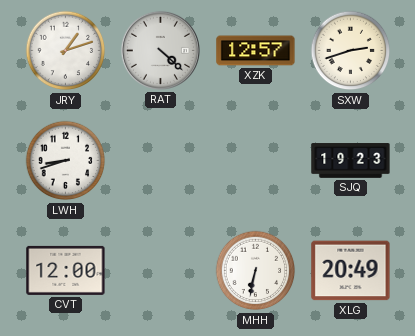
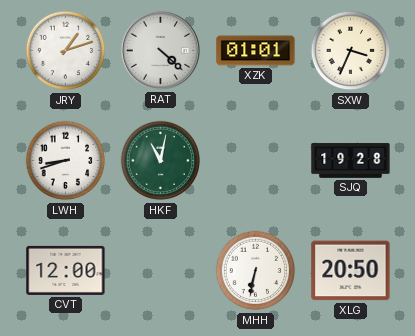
XZK: 12:57 -> 01:01
SXW: 2:42 -> 3:34
HKF: none -> 11:02
SJQ: 19:23 -> 19:28
XLG: 20:49 -> 20:50
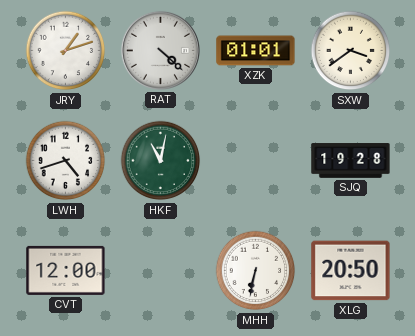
SXW: 3:34 -> 3:39
LWH: 8:42 -> 4:42
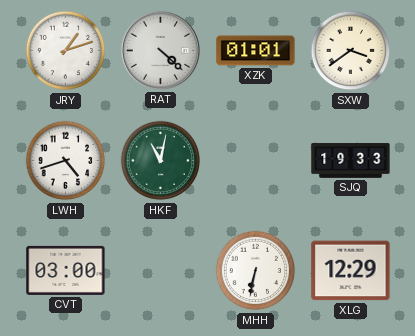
SJQ: 19:28 -> 19:33
CVT: 12:00 -> 03:00
XLG: 20:50 -> 12:29
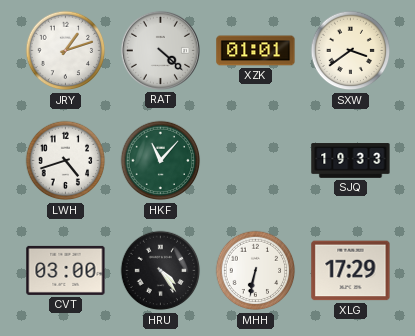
HKF: 11:02 -> 11:07
HRU: none -> 4:24
XLG: 12:29 -> 17:29
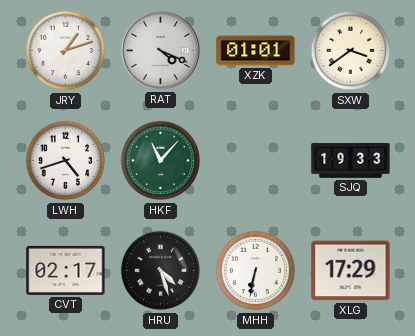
RAT: 4:22 -> 4:19
CVT: 03:00 -> 02:17
HRU: 4:24 -> 4:27
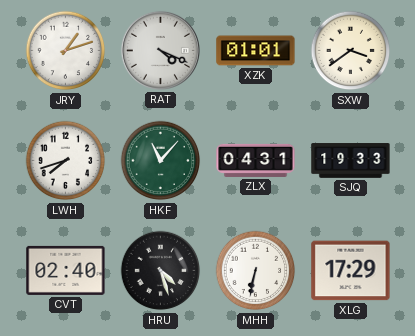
LWH: 4:42 -> 7:42
ZLX: none -> 04:31
CVT: 02:17 -> 02:40
